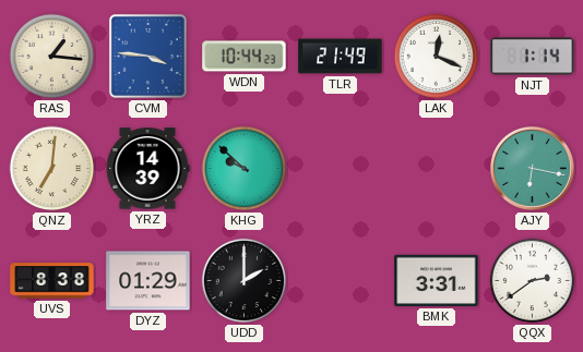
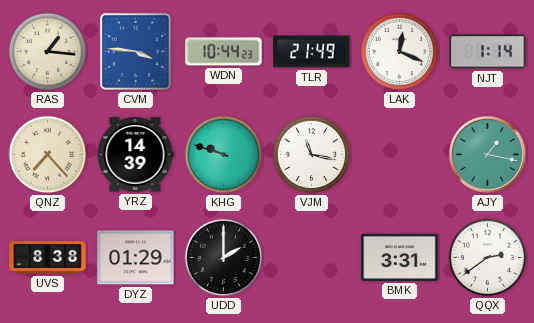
QNZ: 7:01 -> 7:23
KHG: 9:52 -> 9:48
VJM: none -> 11:17
AJY: 6:17 -> 1:17
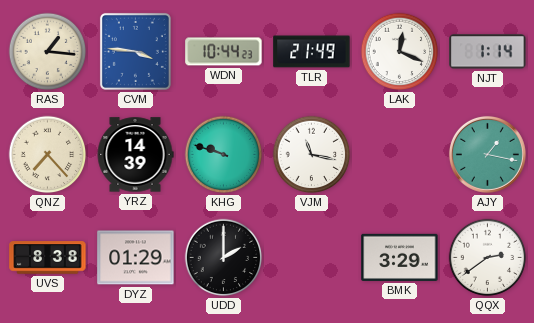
BMK: 3:31 -> 3:29
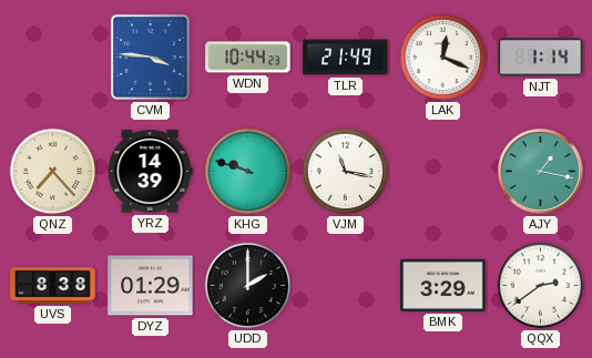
RAS: 1:16 -> none
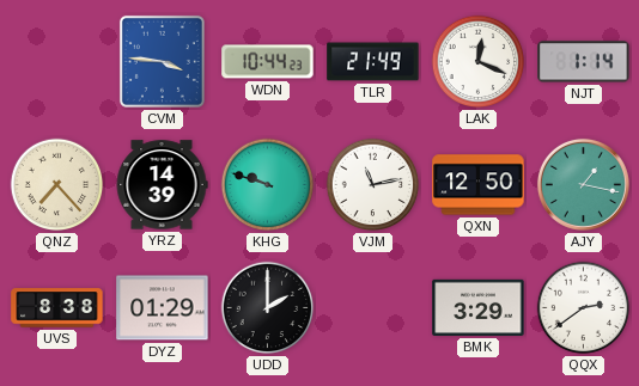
VJM: 11:17 -> 11:13
QXN: none -> 12:50
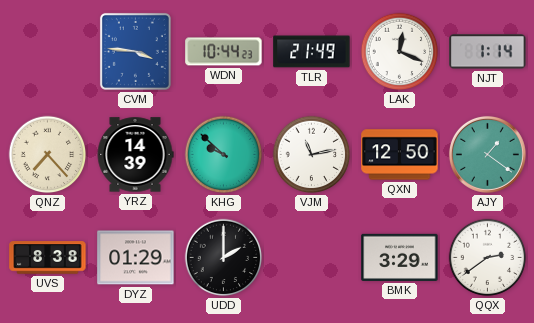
KHG: 9:48 -> 9:52
AJY: 1:17 -> 1:21
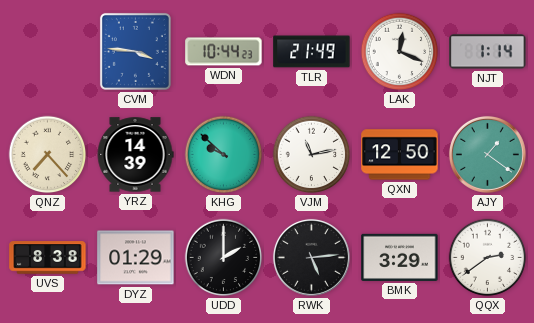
RWK: none -> 5:14
